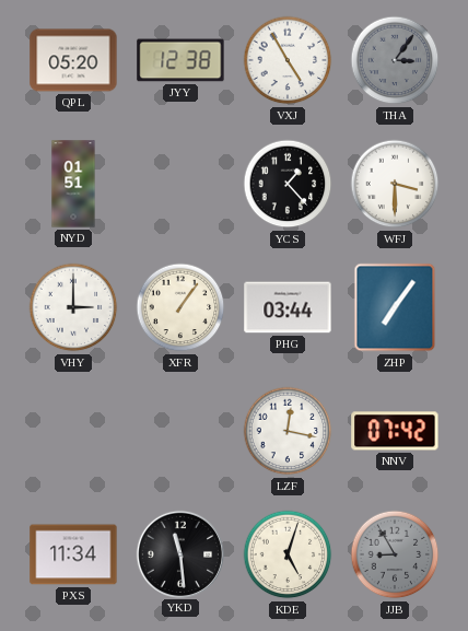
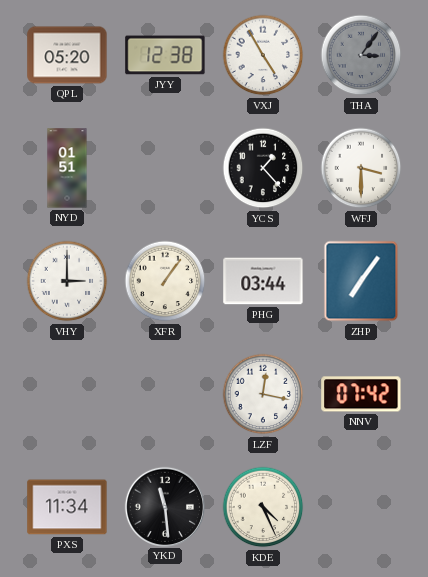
KDE: 5:03 -> 4:26
JJB: 8:55 -> none
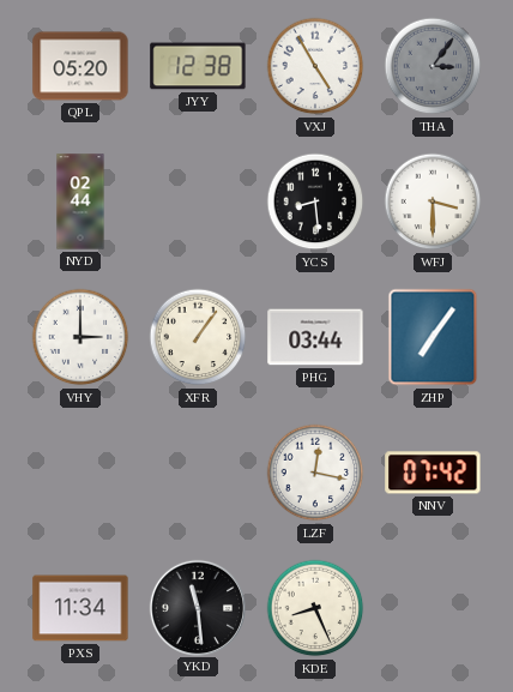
NYD: 01:51 -> 02:44
YCS: 1:23 -> 8:29
KDE: 4:26 -> 8:26
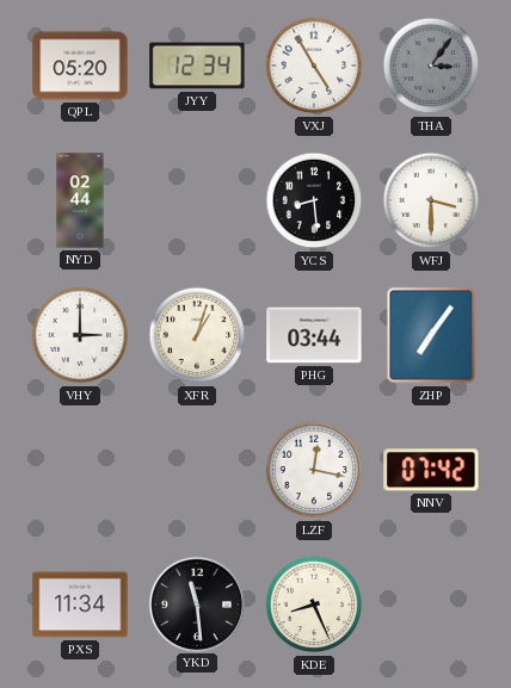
JYY: 12:38 -> 12:34
XFR: 1:06 -> 1:03
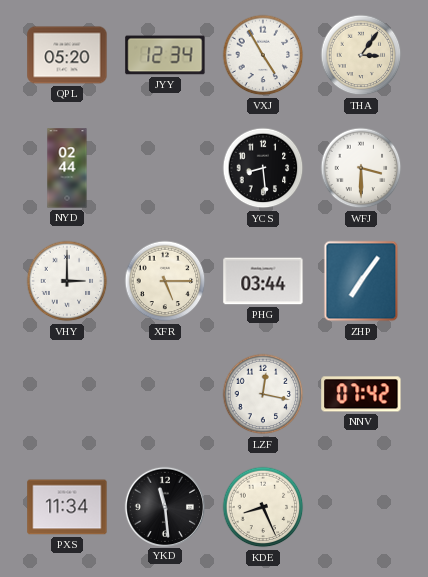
THA dial: grey -> cream
XFR: 1:03 -> 5:15
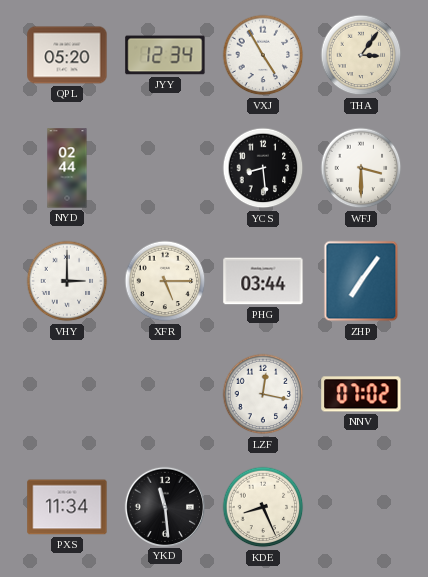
NNV: 07:42 -> 07:02
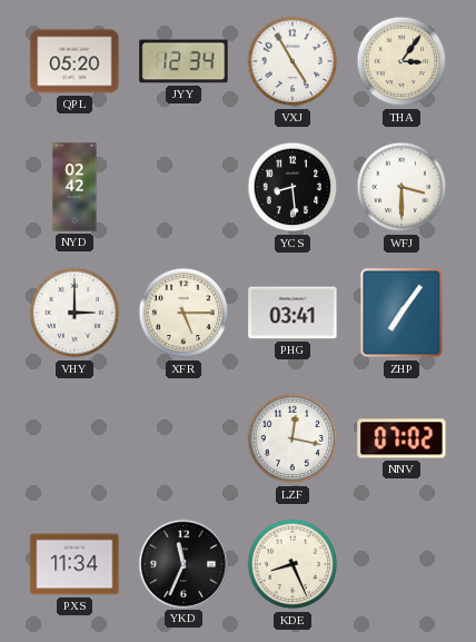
NYD: 02:44 -> 02:42
PHG: 03:44 -> 03:41
YKD: 11:29 -> 11:34
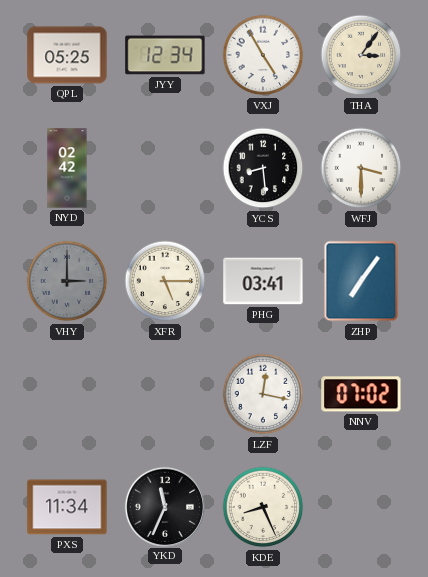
QPL: 05:20 -> 05:25
VHY dial: white -> grey
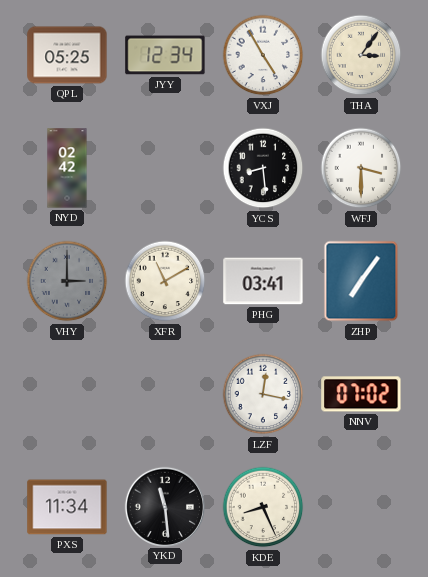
XFR: 5:15 -> 11:10
YKD: 11:34 -> 11:29
